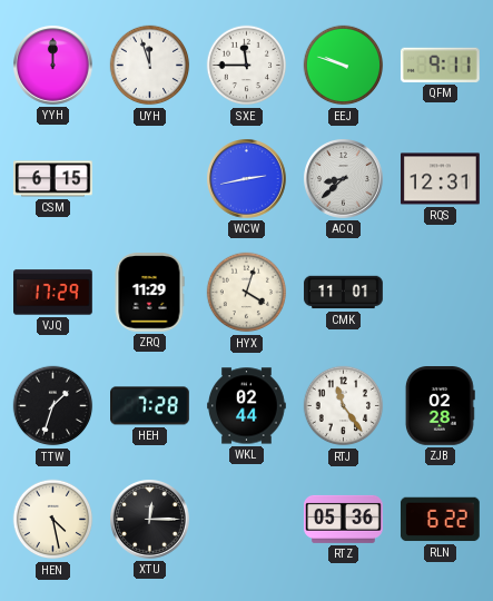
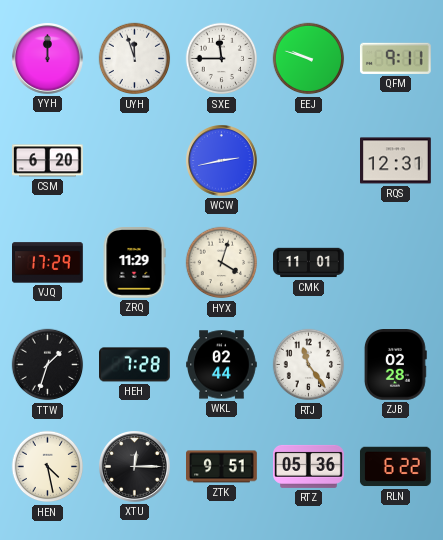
CSM: 6:15 -> 6:20
ACQ: 8:38 -> none
ZTK: none -> 9:51
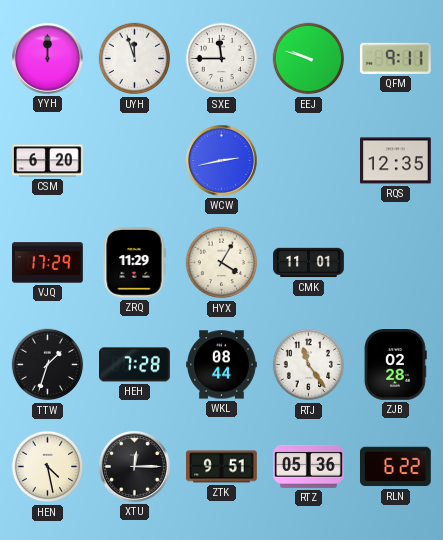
RQS: 12:31 -> 12:35
HYX: 4:03 -> 4:05
WKL: 02:44 -> 08:44
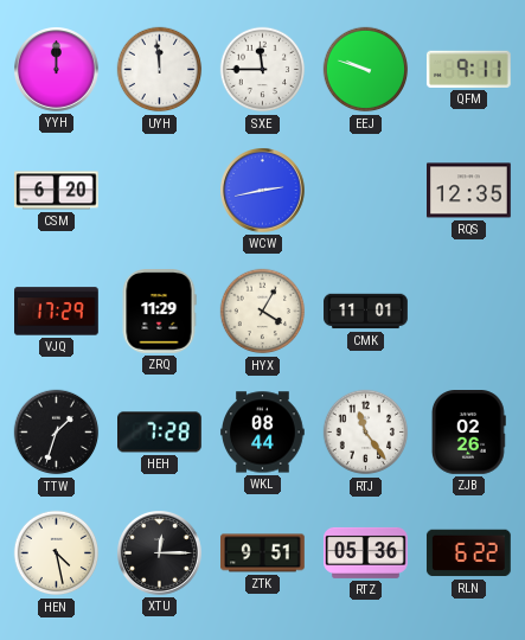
UYH: 11:57 -> 11:59
ZJB: 02:28 -> 02:26
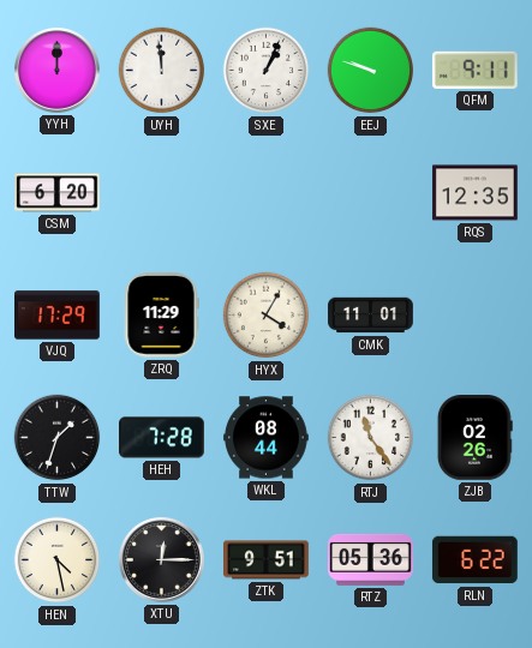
SXE: 11:45 -> 1:04
WCW: 2:43 -> none
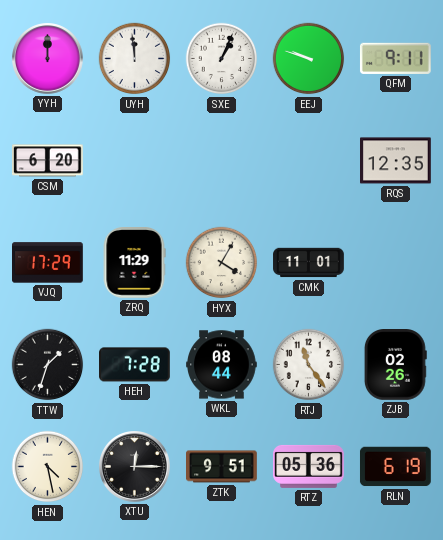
RLN: 6:22 -> 6:19
